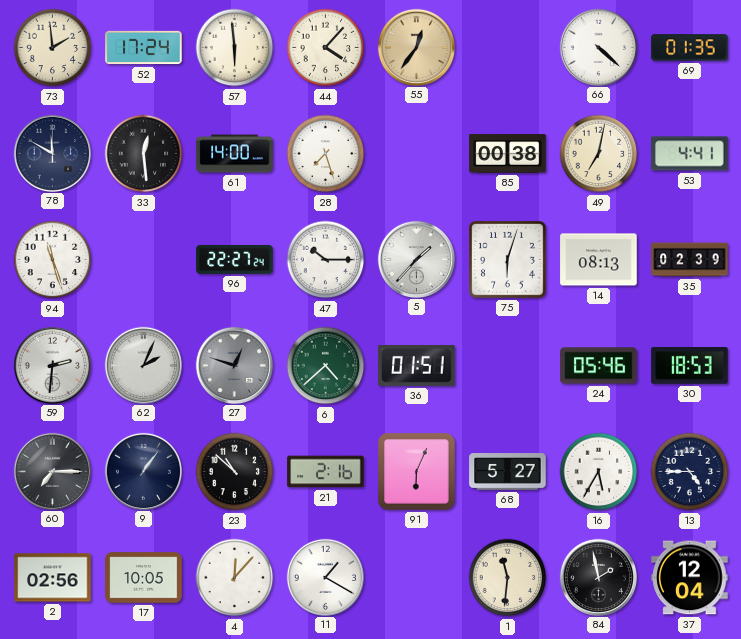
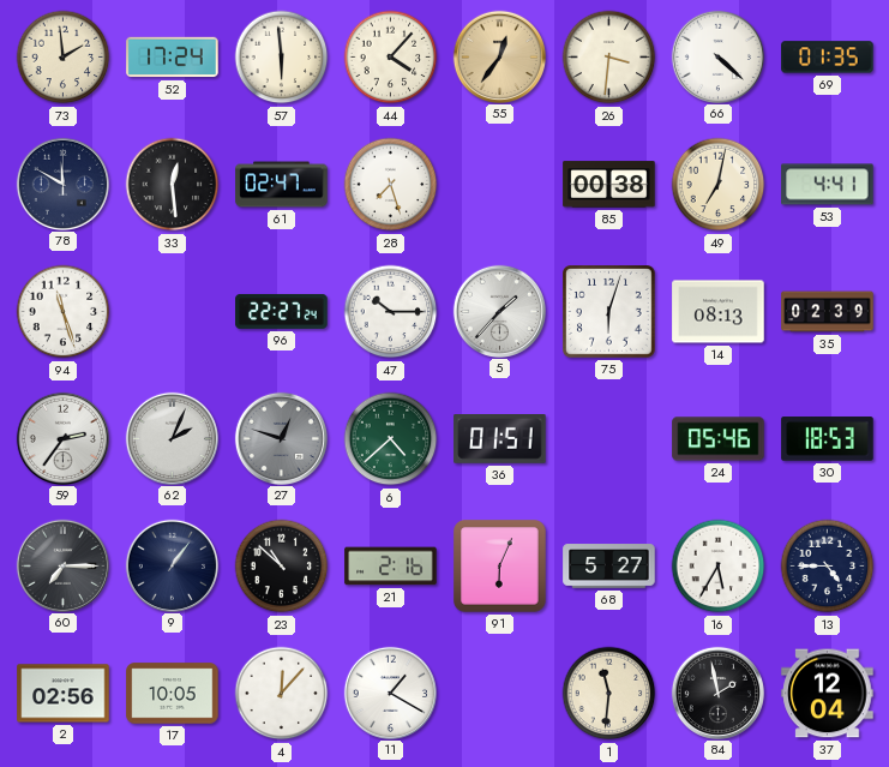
26: none -> 3:31
61: 14:00 -> 02:47
59: 2:31 -> 2:36
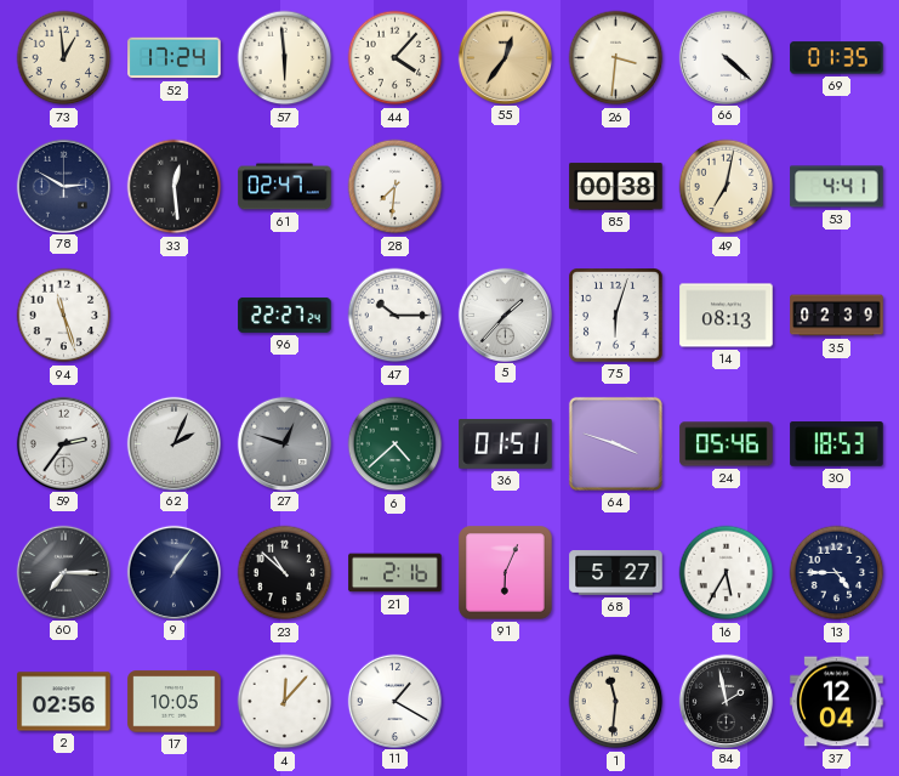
73: 1:59 -> 12:59
78: 11:50 -> 2:50
28: 7:27 -> 7:31
64: none -> 3:48
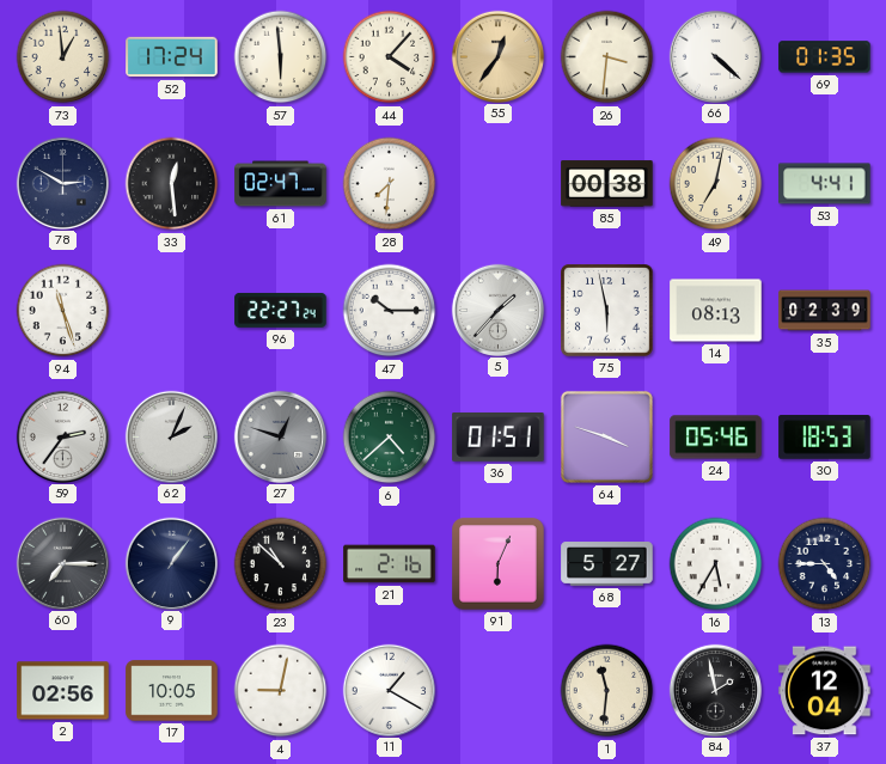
75: 6:03 -> 5:58
4: 12:07 -> 9:02
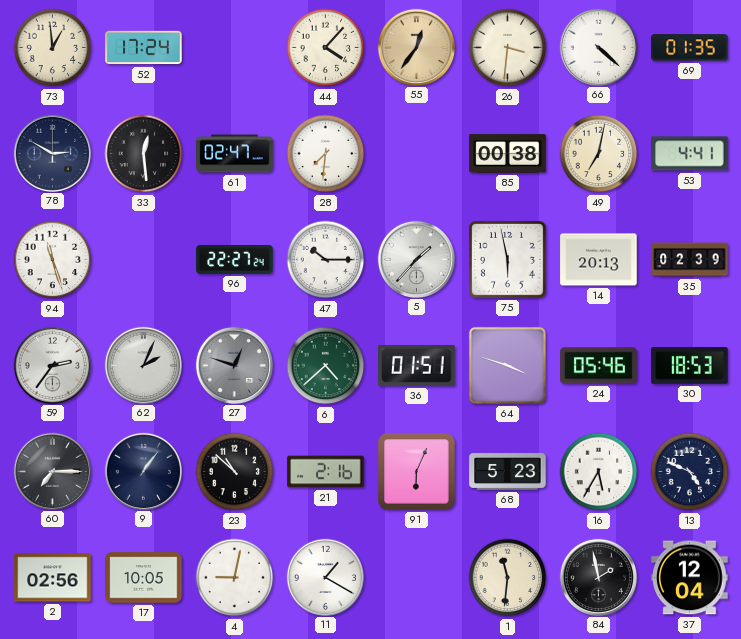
57: 5:59 -> none
14: 08:13 -> 20:13
68: 5:27 -> 5:23
13: 4:45 -> 4:49
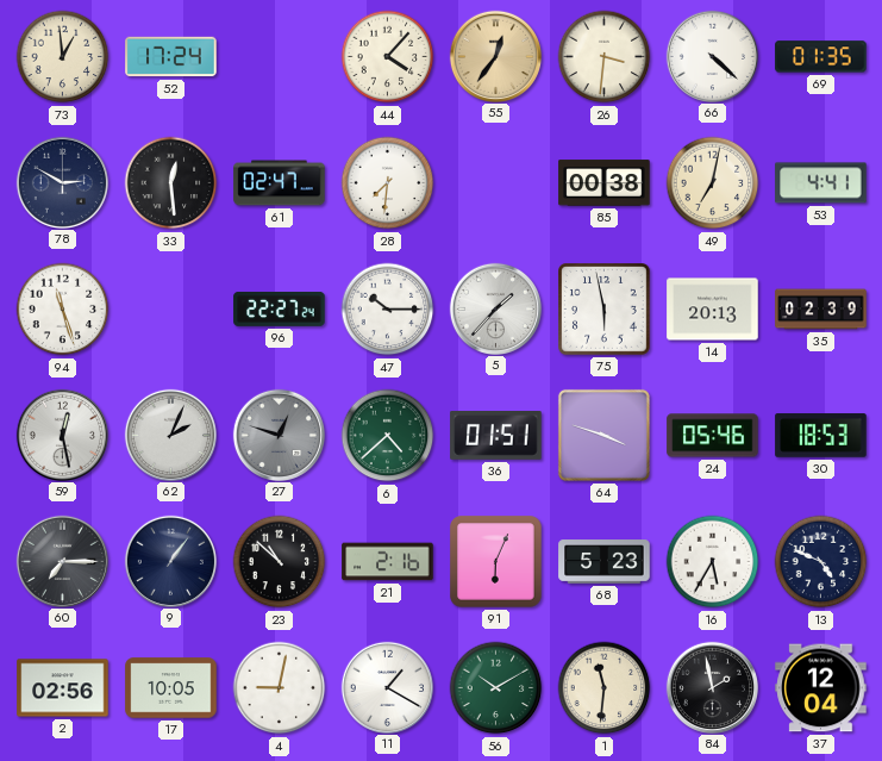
59: 2:36 -> 12:28
56: none -> 10:10
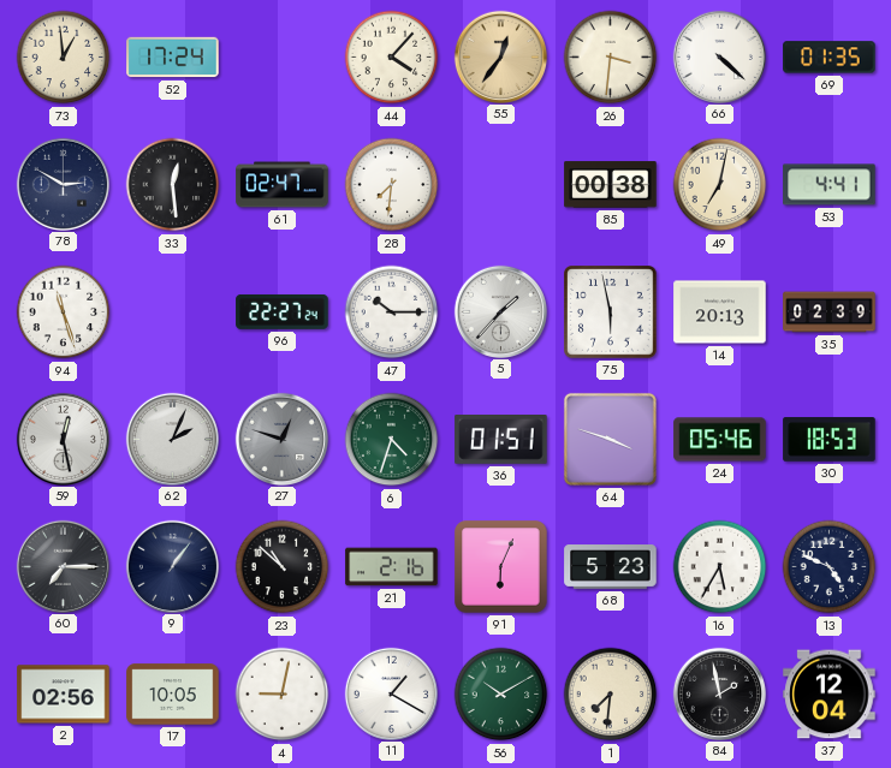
6: 4:38 -> 4:33
1: 11:31 -> 7:31
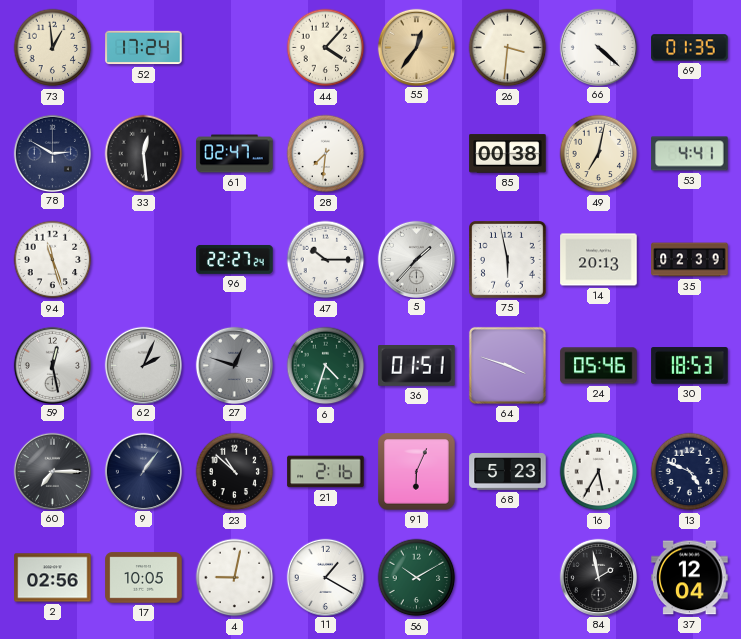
1: 7:31 -> none
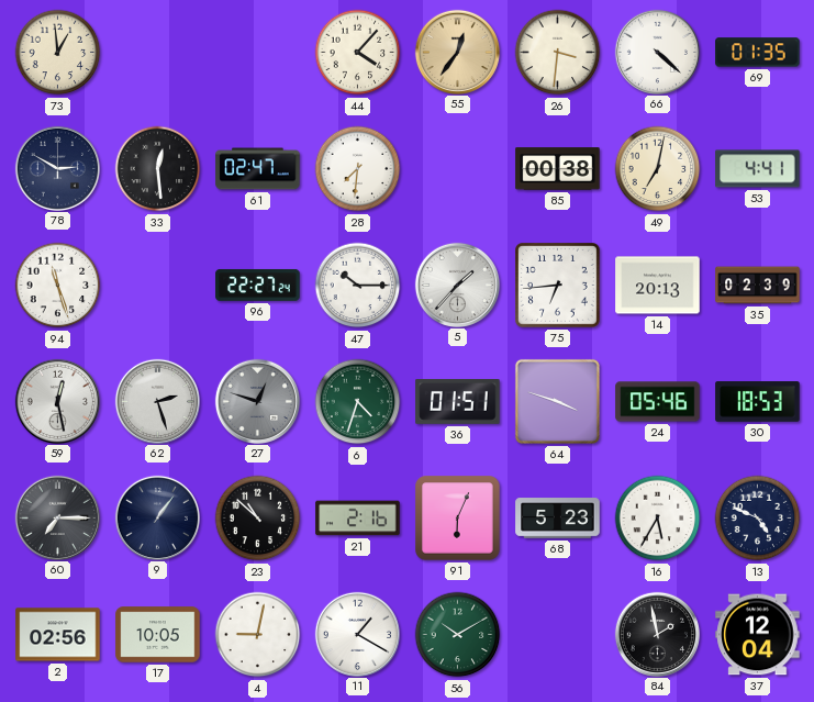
52: 17:24 -> none
75: 5:58 -> 6:44
62: 2:04 -> 2:27
